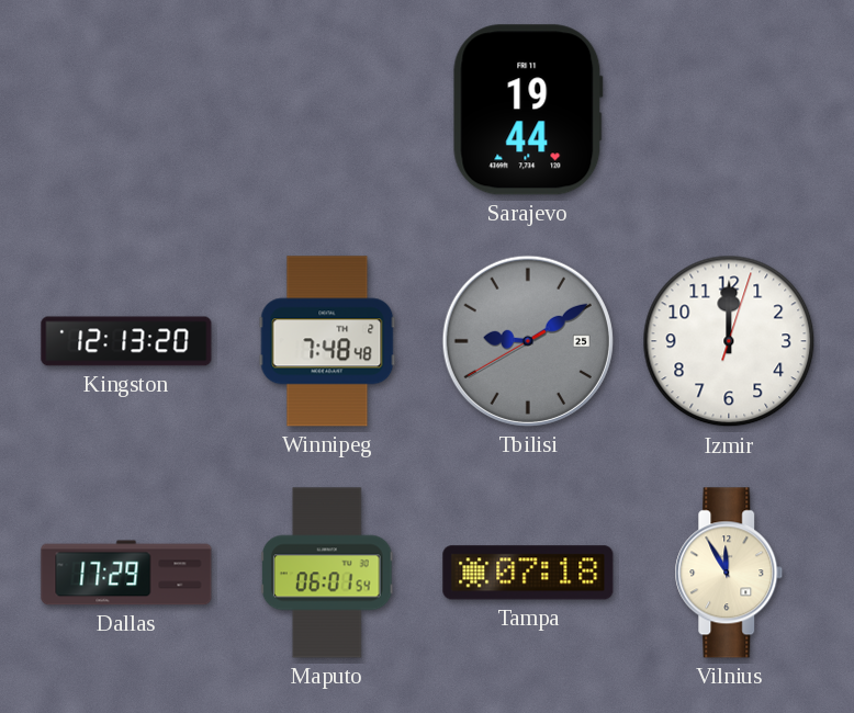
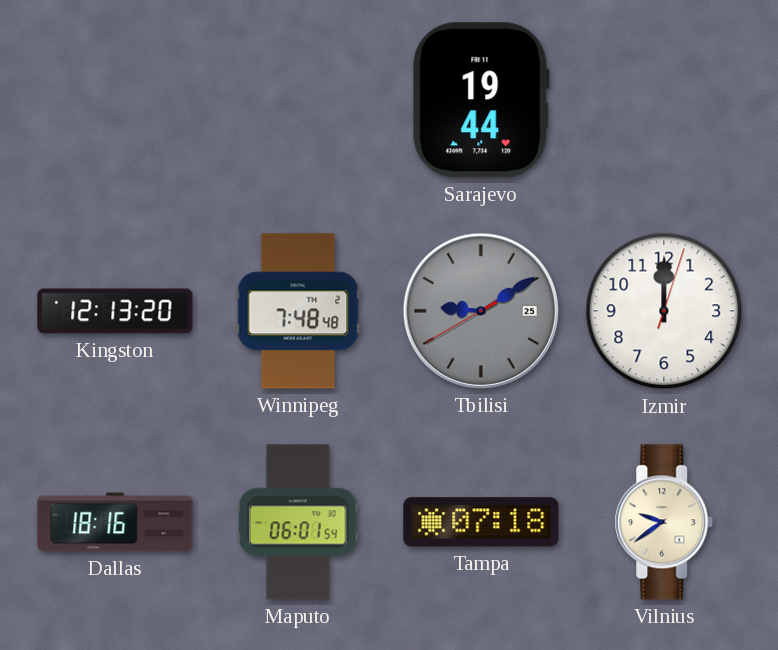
Dallas: 17:29 -> 18:16
Vilnius: 11:55 -> 9:39
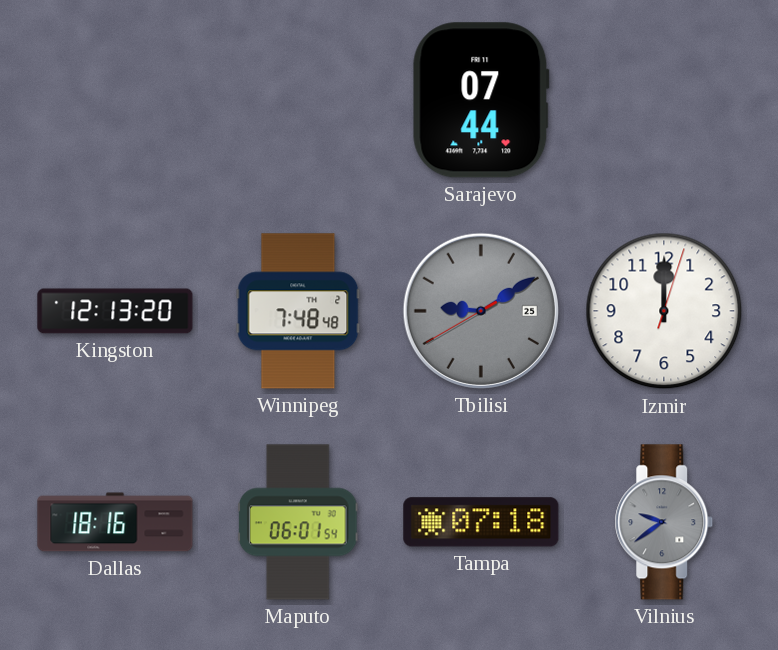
Sarajevo: 19:44 -> 07:44
Vilnius dial: cream -> grey
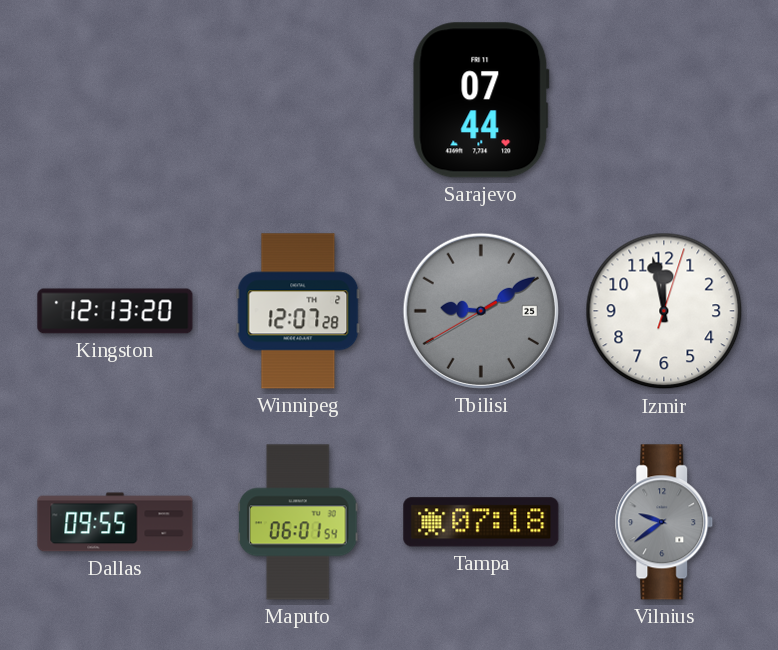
Winnipeg: 7:48 -> 12:07
Izmir: 12:00 -> 11:58
Dallas: 18:16 -> 09:55
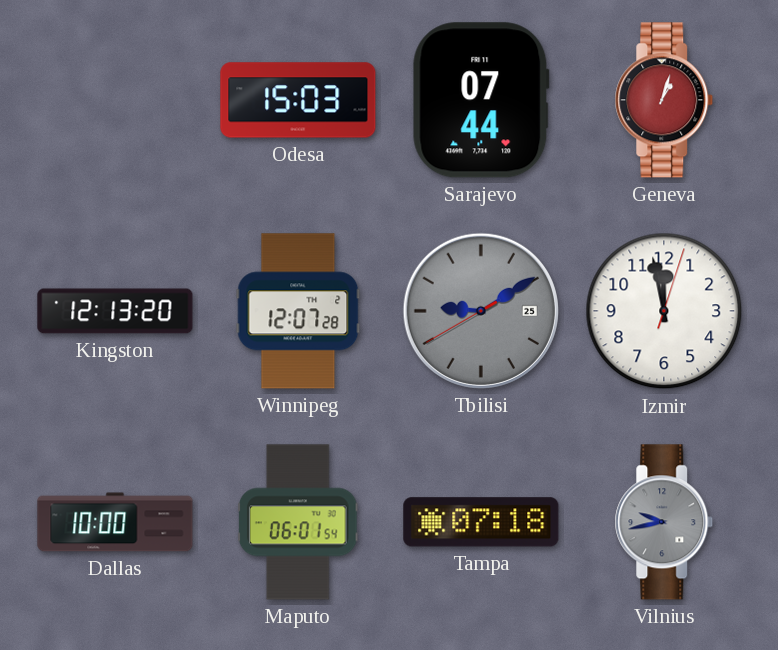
Odesa: none -> 15:03
Geneva: none -> 1:03
Dallas: 09:55 -> 10:00
Vilnius: 9:39 -> 9:43
